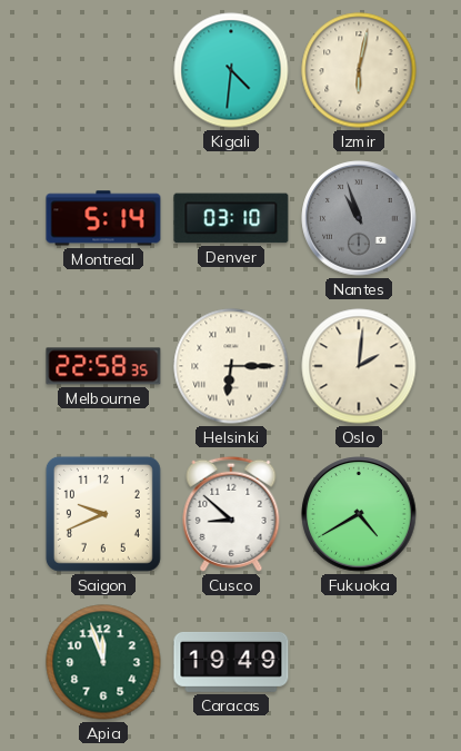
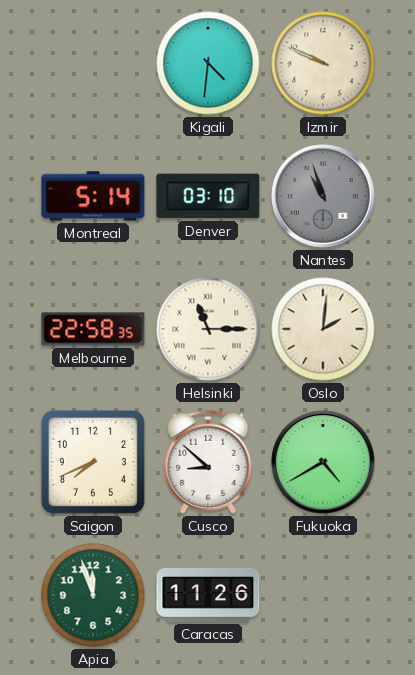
Izmir: 6:02 -> 9:49
Helsinki: 6:15 -> 11:15
Saigon: 9:41 -> 7:41
Caracas: 19:49 -> 11:26
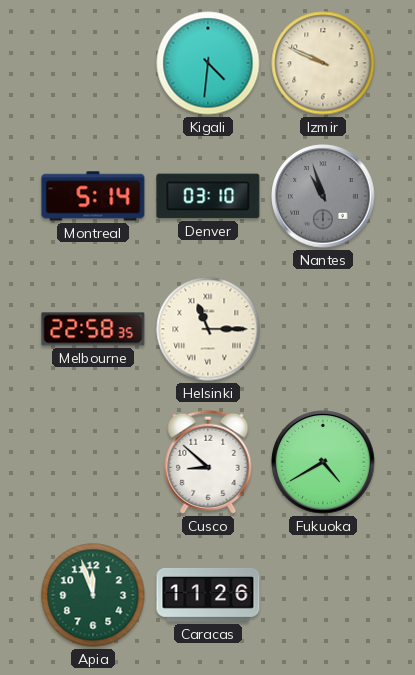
Oslo: 2:01 -> none
Saigon: 7:41 -> none
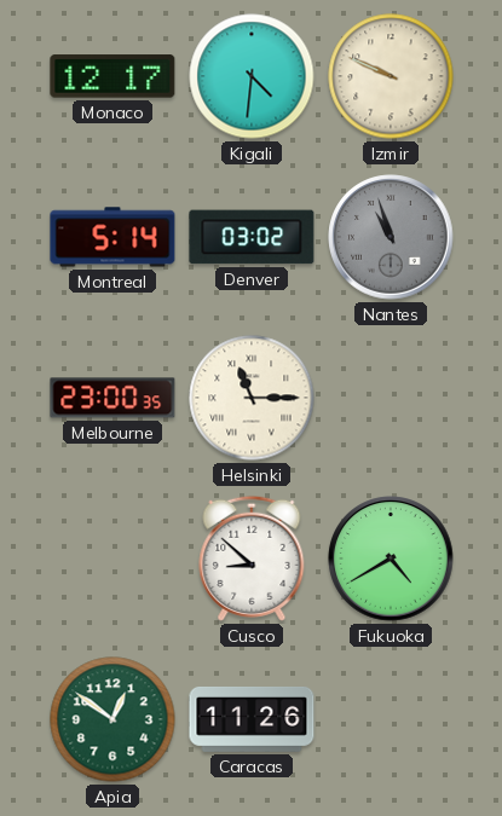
Monaco: none -> 12:17
Denver: 03:10 -> 03:02
Melbourne: 22:58 -> 23:00
Apia: 11:57 -> 12:51
